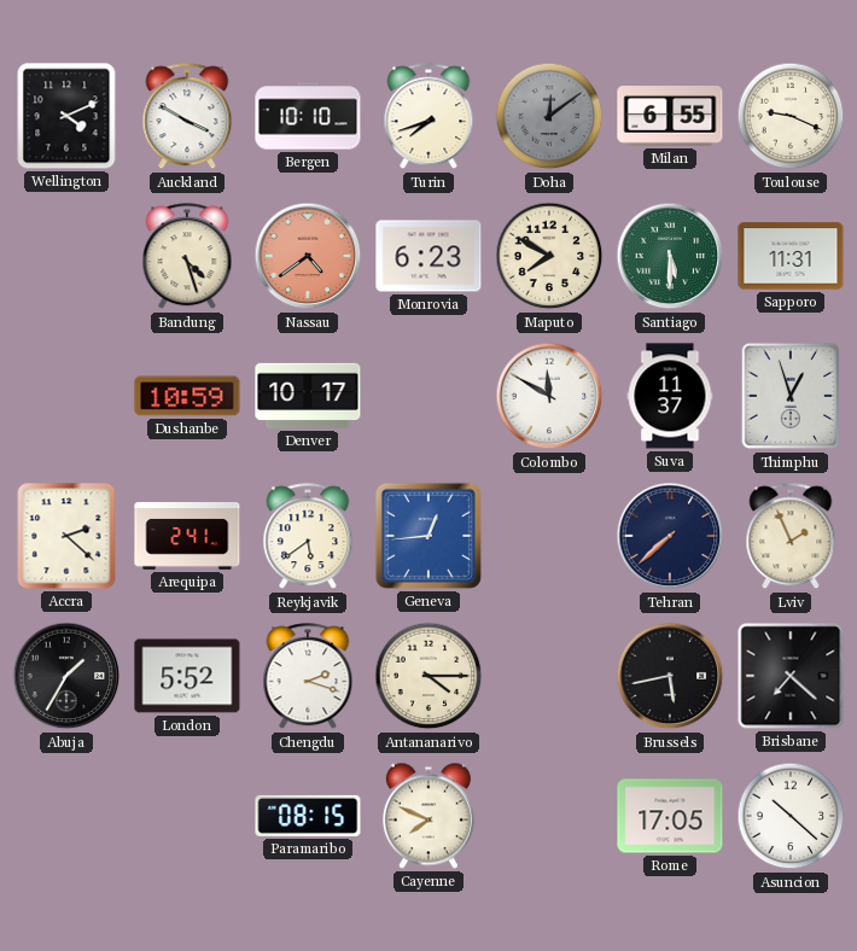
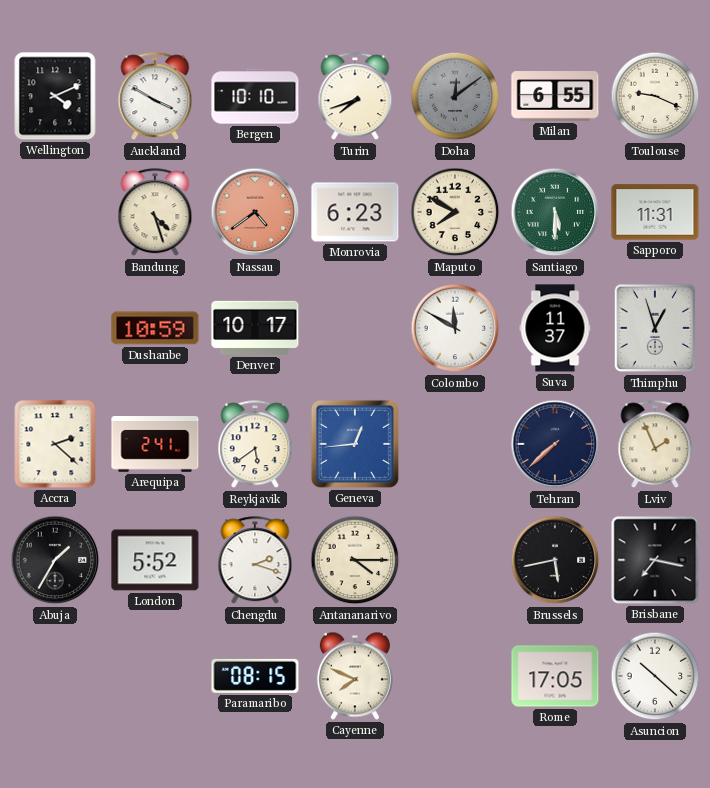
Brisbane: 7:22 -> 7:17
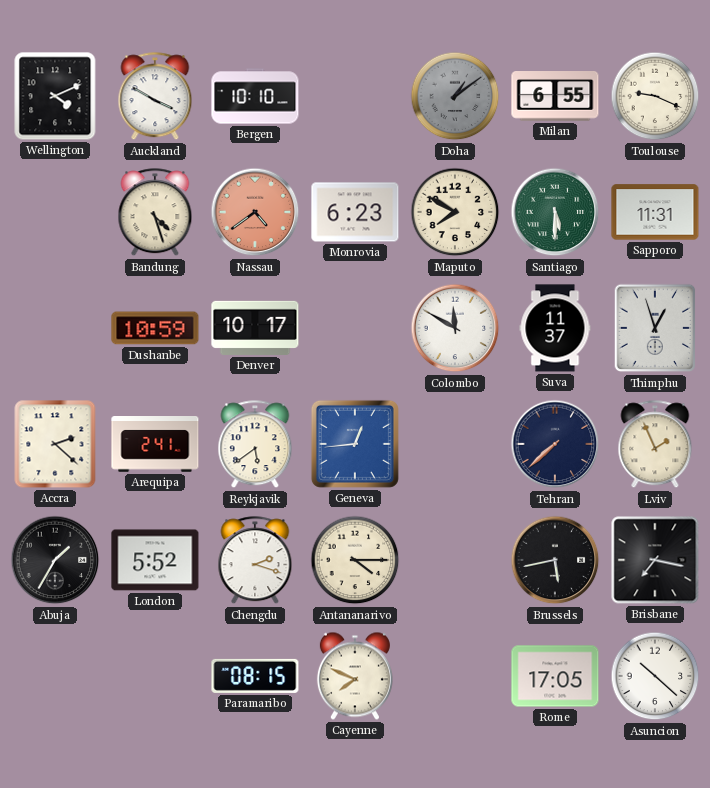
Turin: 7:42 -> none
Doha: 12:09 -> 1:09
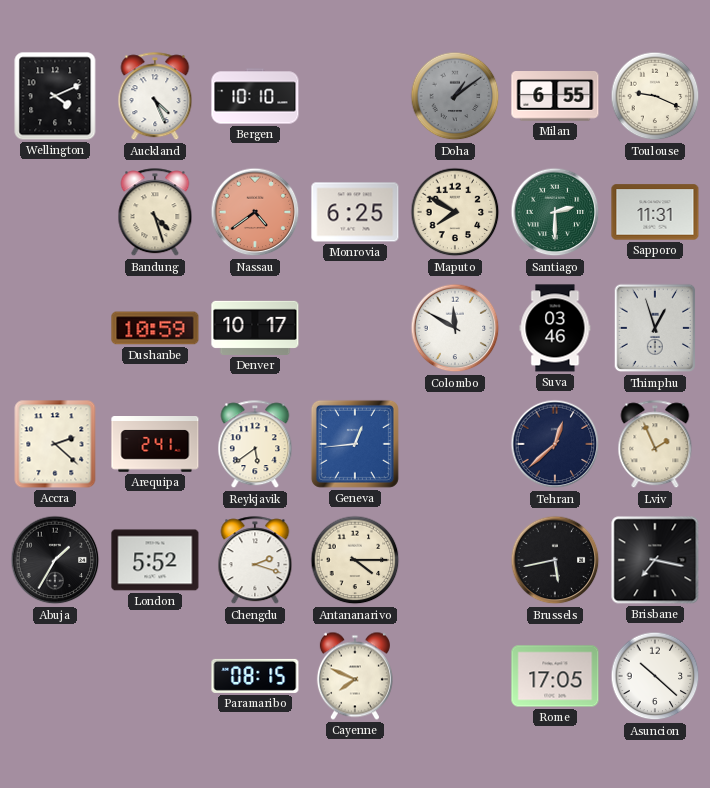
Auckland: 3:50 -> 4:26
Monrovia: 6:23 -> 6:25
Santiago: 5:30 -> 2:30
Suva: 11:37 -> 03:46
Tehran: 7:38 -> 12:38
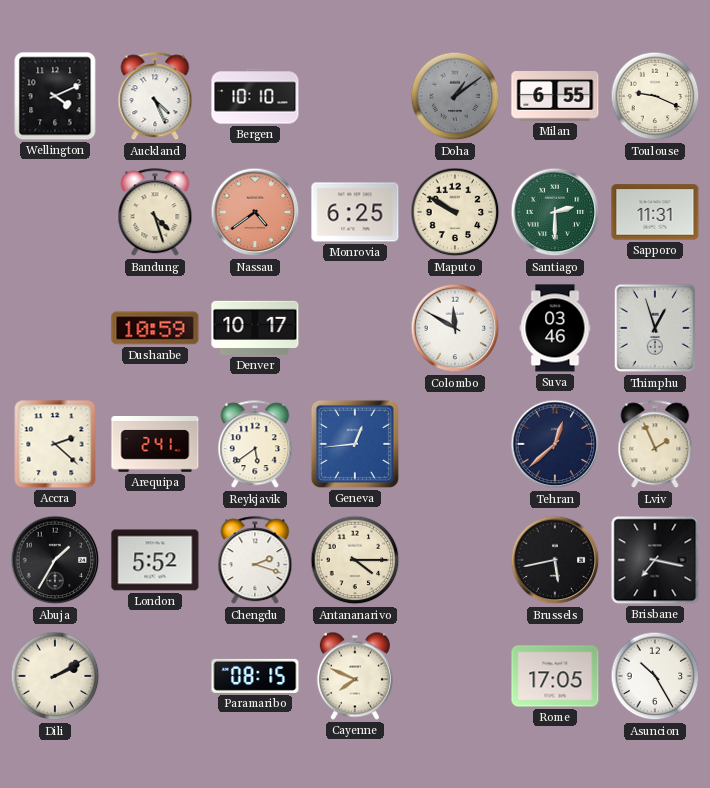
Maputo: 7:50 -> 9:50
Dili: none -> 2:10
Asuncion: 10:22 -> 10:25
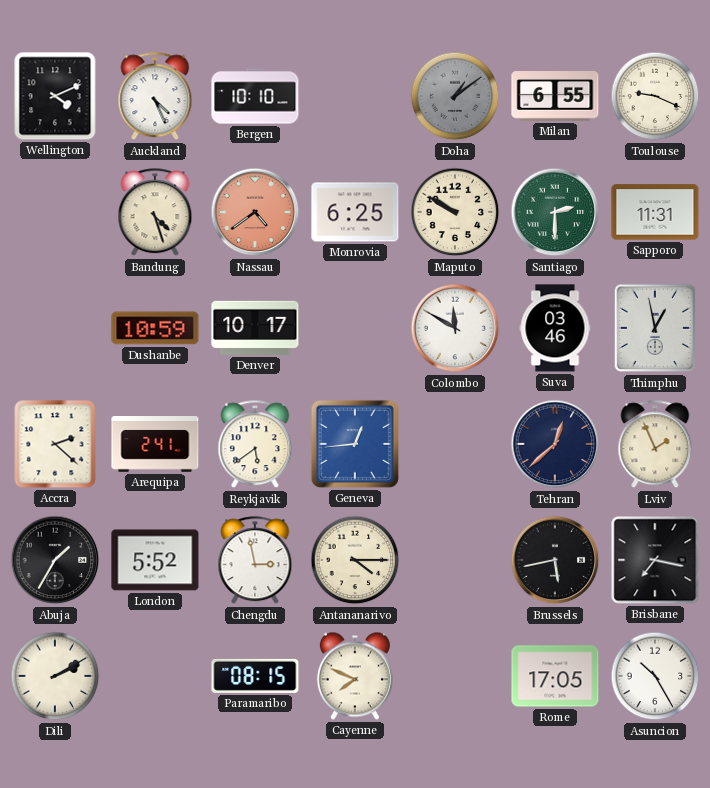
Thimphu: 12:57 -> 12:58
Chengdu: 2:18 -> 2:58
